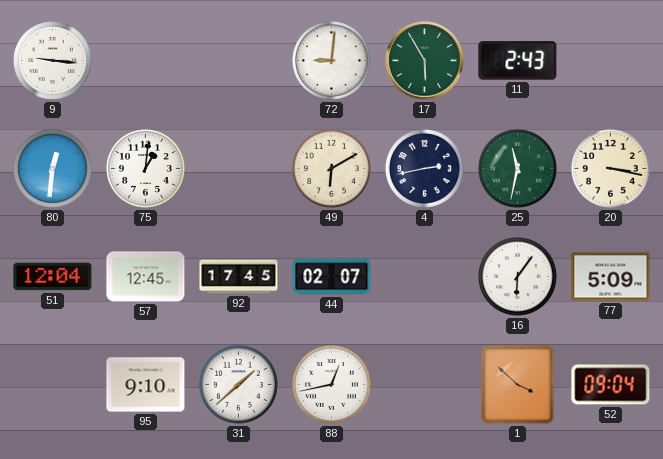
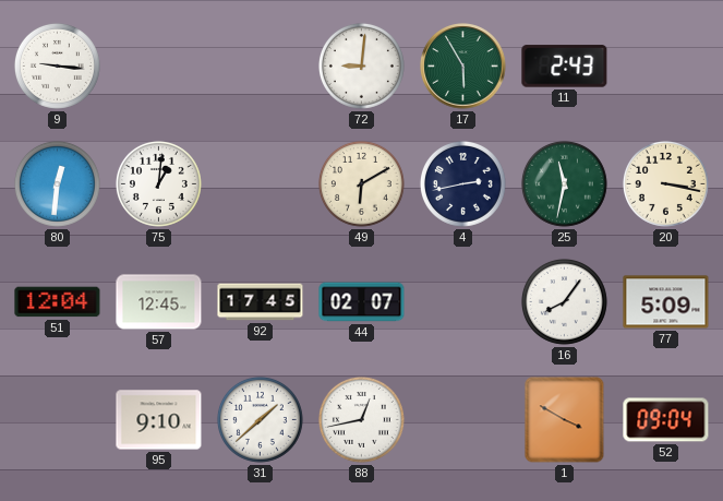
16: 6:06 -> 8:06
1: 3:52 -> 3:50
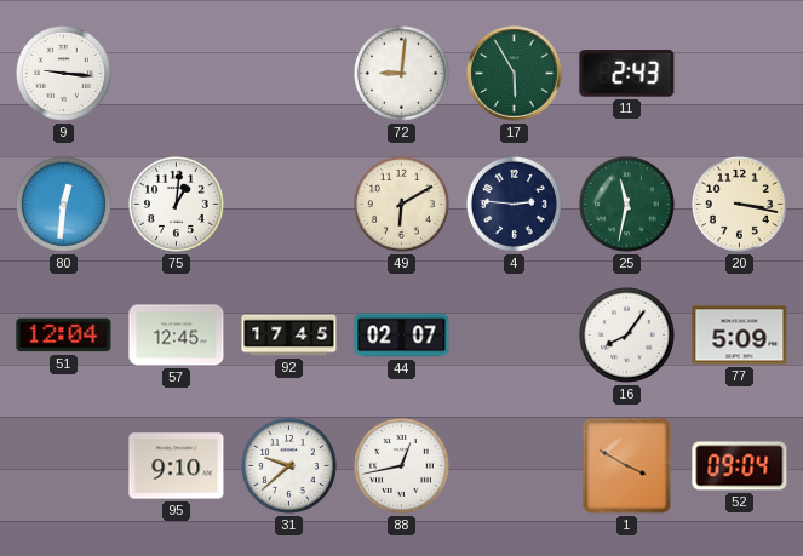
4: 2:43 -> 2:46
31: 1:38 -> 9:38
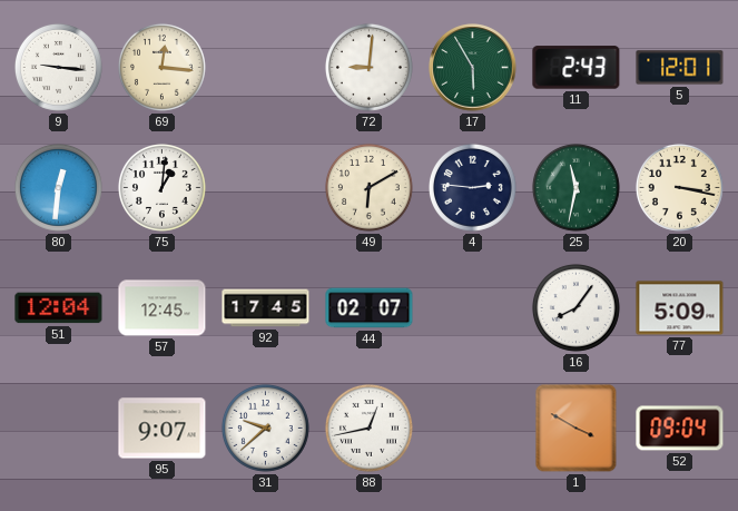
69: none -> 12:16
5: none -> 12:01
95: 9:10 -> 9:07
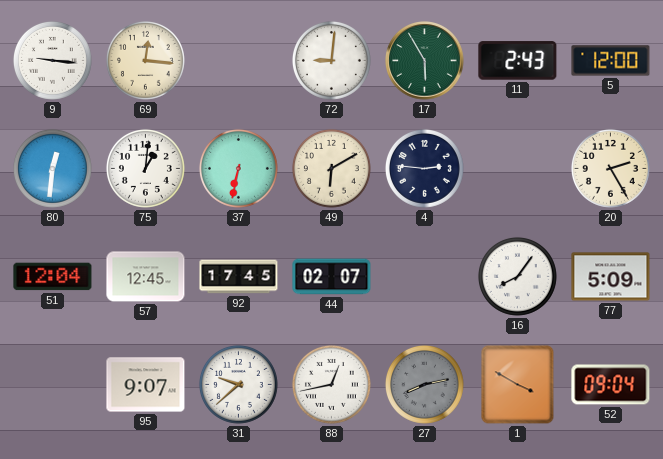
5: 12:01 -> 12:00
37: none -> 6:32
25: 11:32 -> none
20: 3:17 -> 2:25
27: none -> 8:13
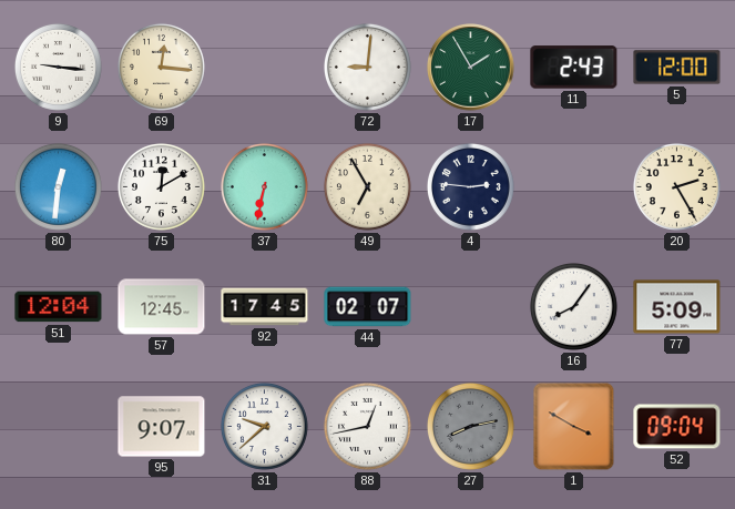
17: 5:55 -> 1:55
75: 1:01 -> 12:10
49: 6:10 -> 6:55
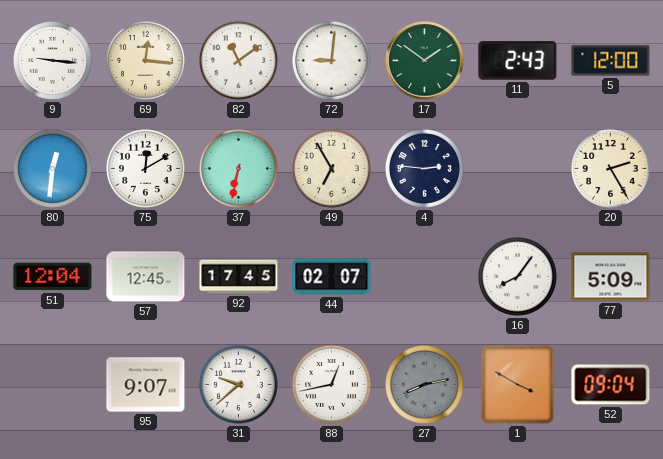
82: none -> 11:09
17: 1:55 -> 1:51
